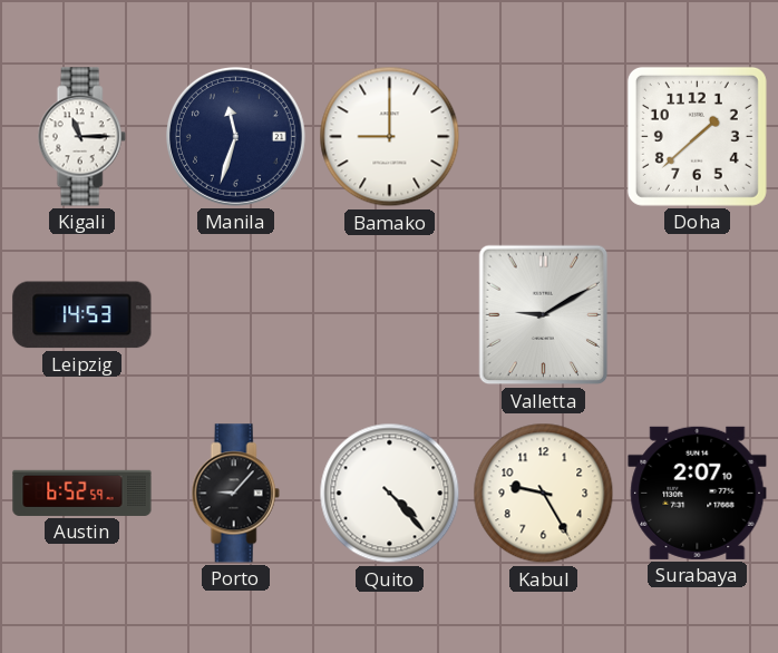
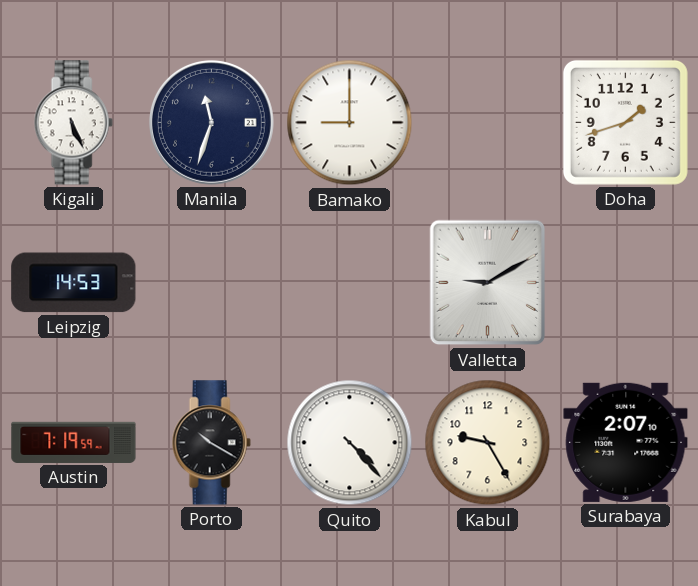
Kigali: 11:15 -> 5:26
Doha: 1:38 -> 1:42
Austin: 6:52 -> 7:19
Porto: 9:07 -> 10:20
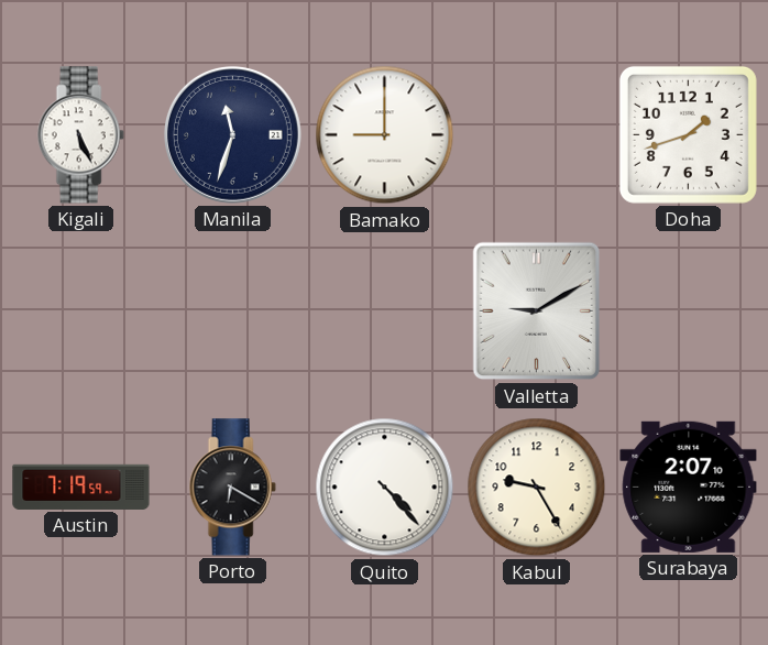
Leipzig: 14:53 -> none
Porto: 10:20 -> 6:20
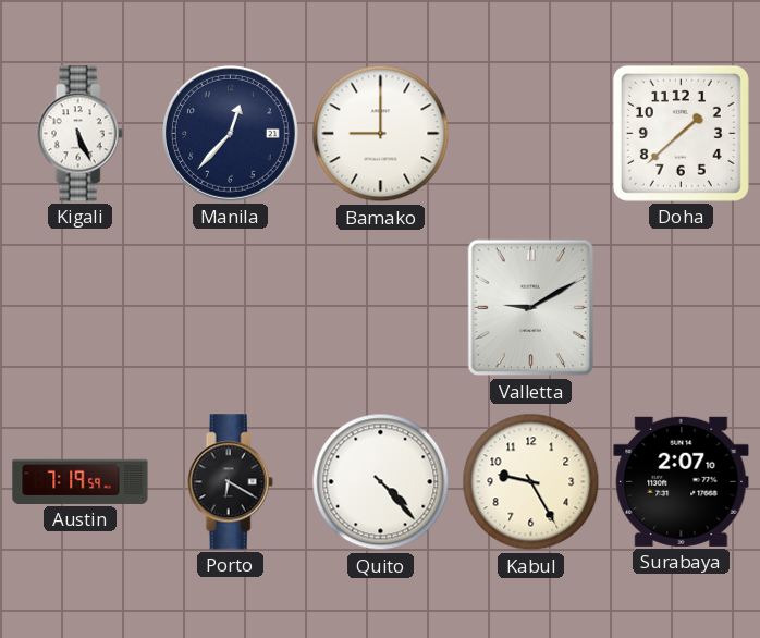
Manila: 11:33 -> 12:37
Doha: 1:42 -> 1:38
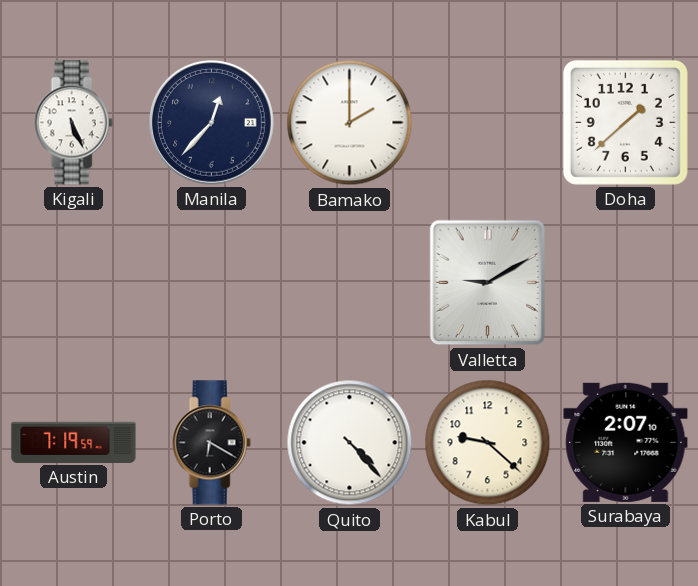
Bamako: 9:00 -> 2:00
Kabul: 9:25 -> 9:22
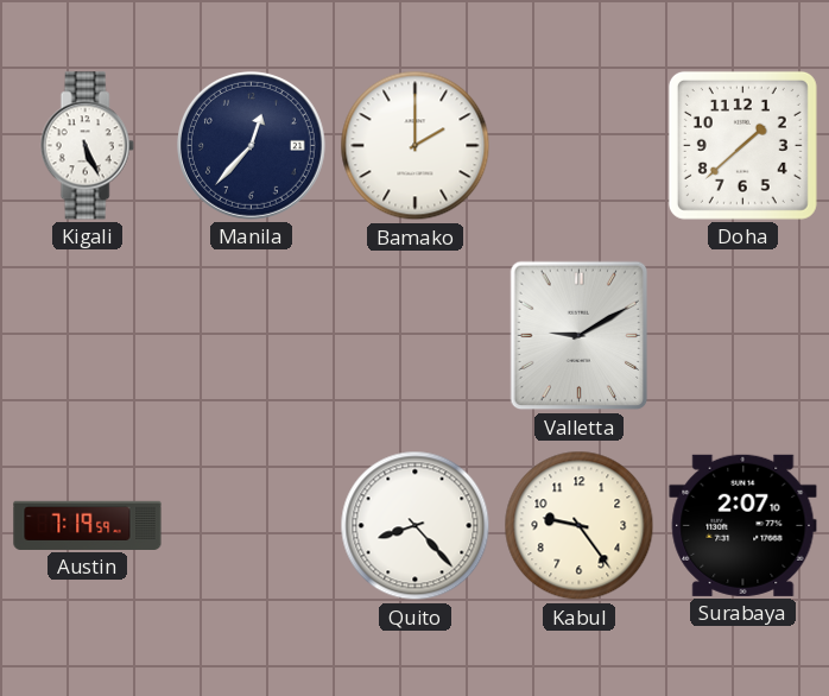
Porto: 6:20 -> none
Quito: 4:23 -> 8:23
Kabul: 9:22 -> 9:24
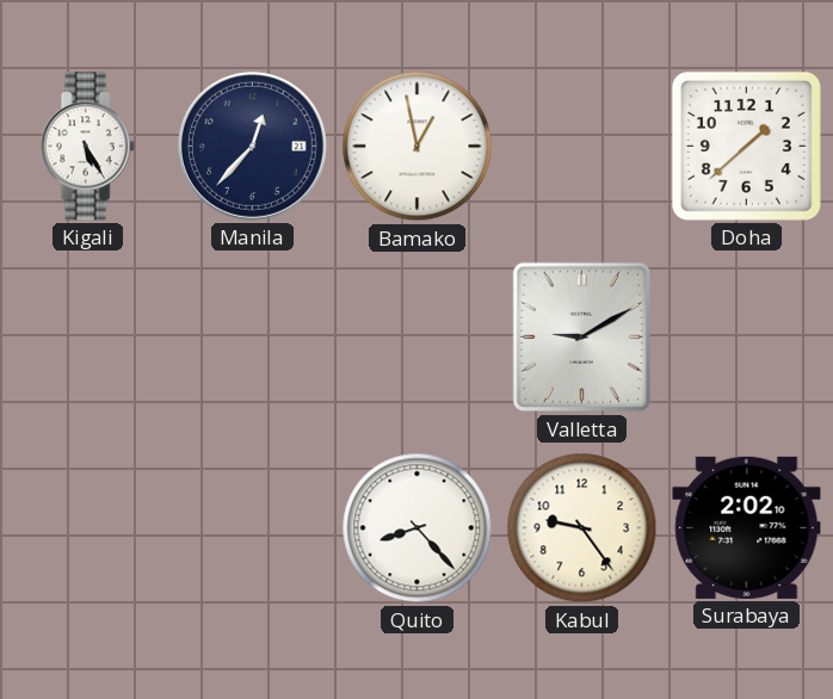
Kigali: 5:26 -> 5:25
Bamako: 2:00 -> 12:58
Austin: 7:19 -> none
Surabaya: 2:07 -> 2:02
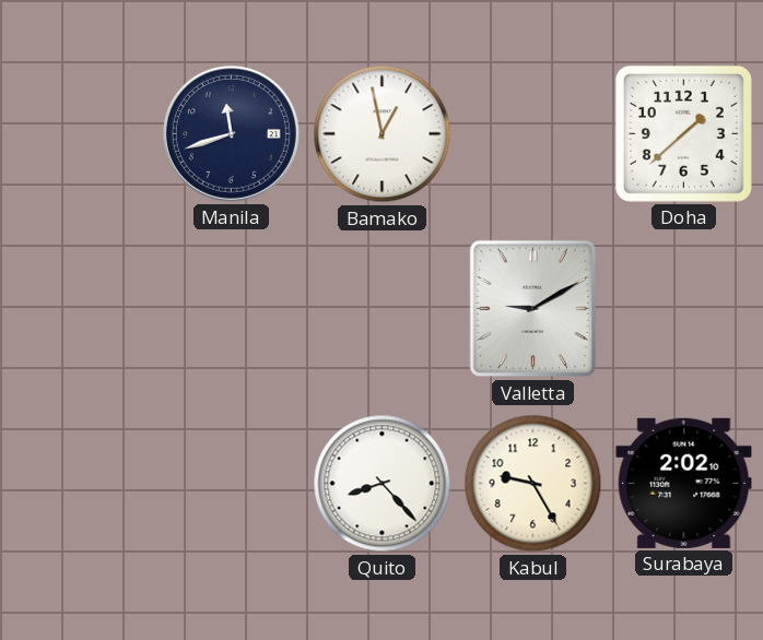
Kigali: 5:25 -> none
Manila: 12:37 -> 11:42
Kabul: 9:24 -> 9:25
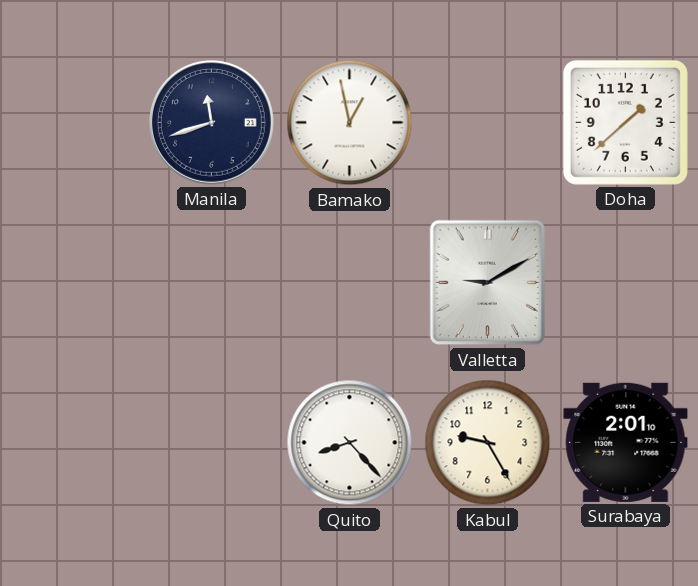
Surabaya: 2:02 -> 2:01
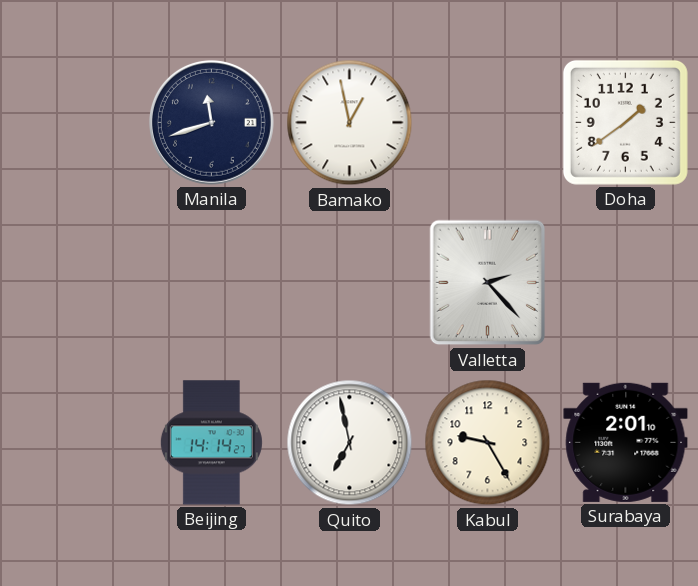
Doha: 1:38 -> 1:39
Valletta: 9:10 -> 2:23
Beijing: none -> 14:14
Quito: 8:23 -> 6:58
